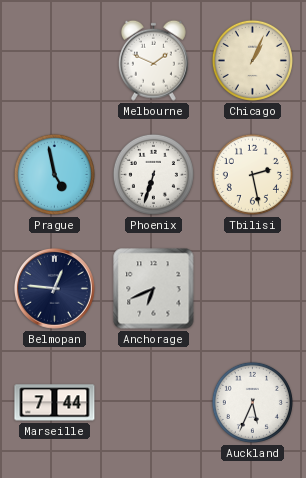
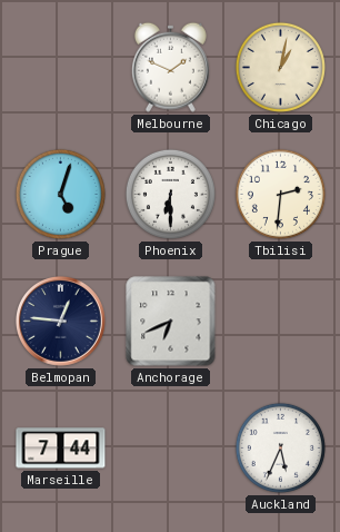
Chicago: 1:04 -> 1:02
Prague: 4:58 -> 5:03
Phoenix: 6:33 -> 6:30
Tbilisi: 2:28 -> 2:31
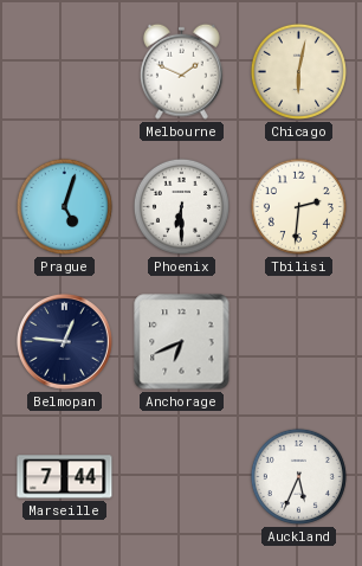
Chicago: 1:02 -> 6:02
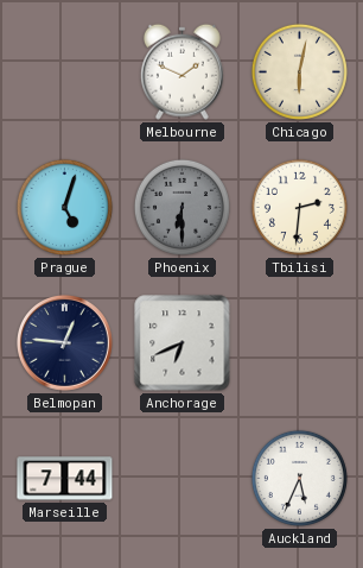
Phoenix dial: white -> grey
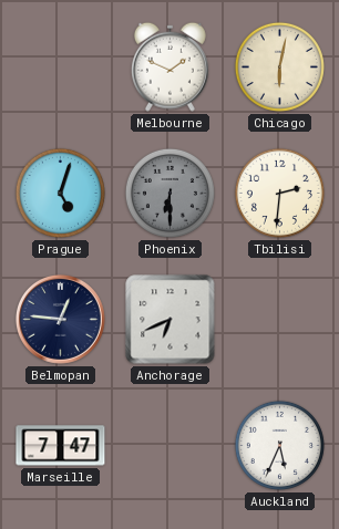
Marseille: 7:44 -> 7:47
